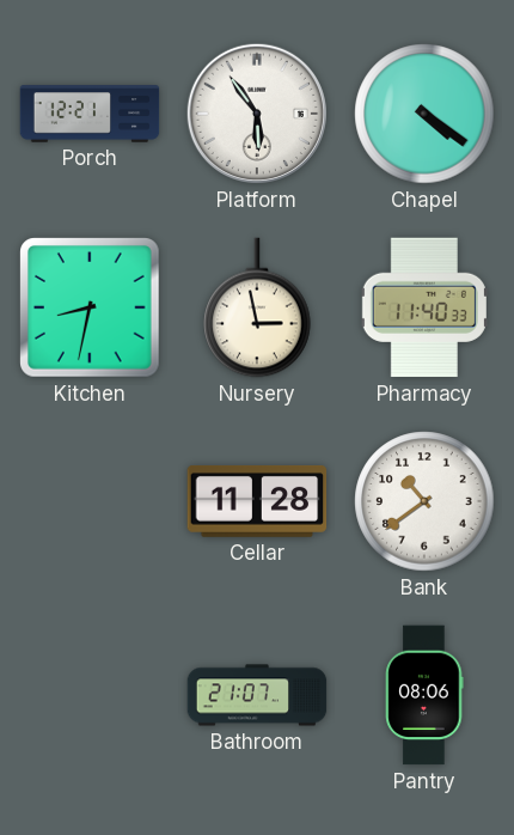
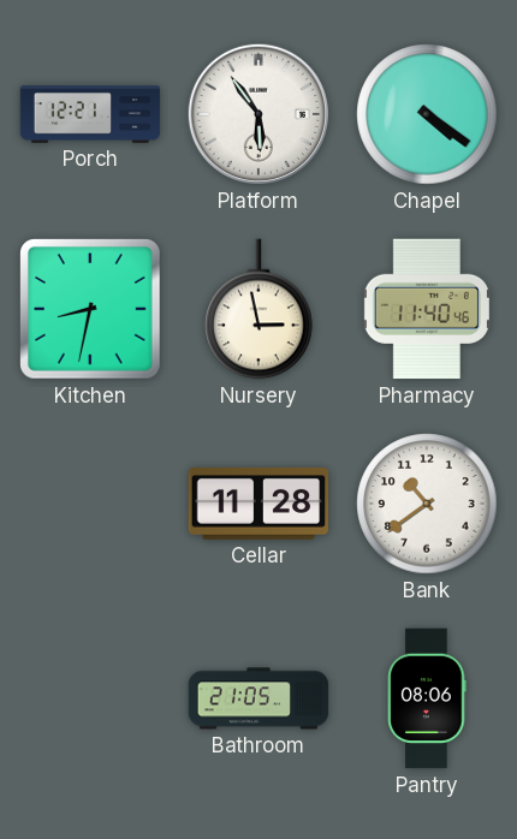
Pharmacy: 11:40:33 -> 11:40:46
Bathroom: 21:07 -> 21:05
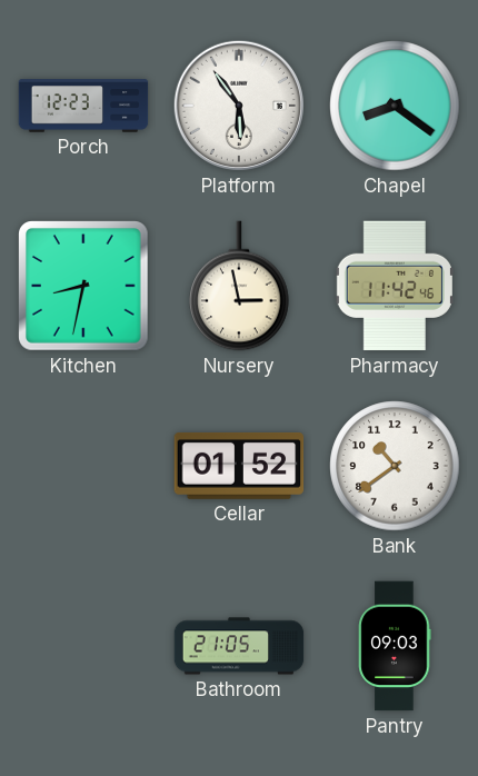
Porch: 12:21 -> 12:23
Chapel: 4:21 -> 8:21
Pharmacy: 11:40 -> 11:42
Cellar: 11:28 -> 01:52
Pantry: 08:06 -> 09:03
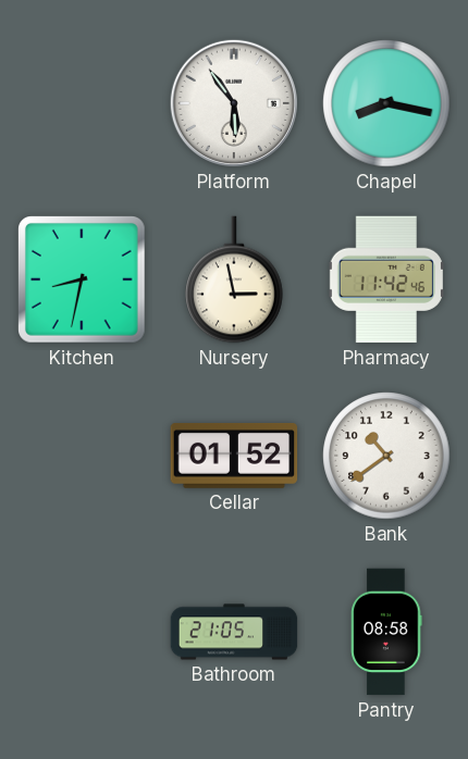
Porch: 12:23 -> none
Chapel: 8:21 -> 8:17
Pantry: 09:03 -> 08:58
